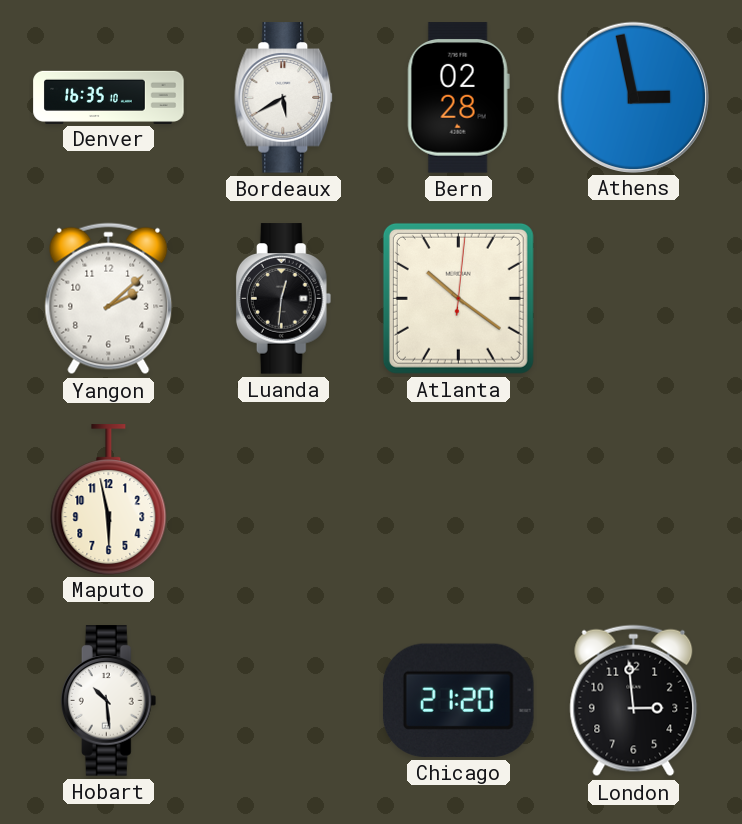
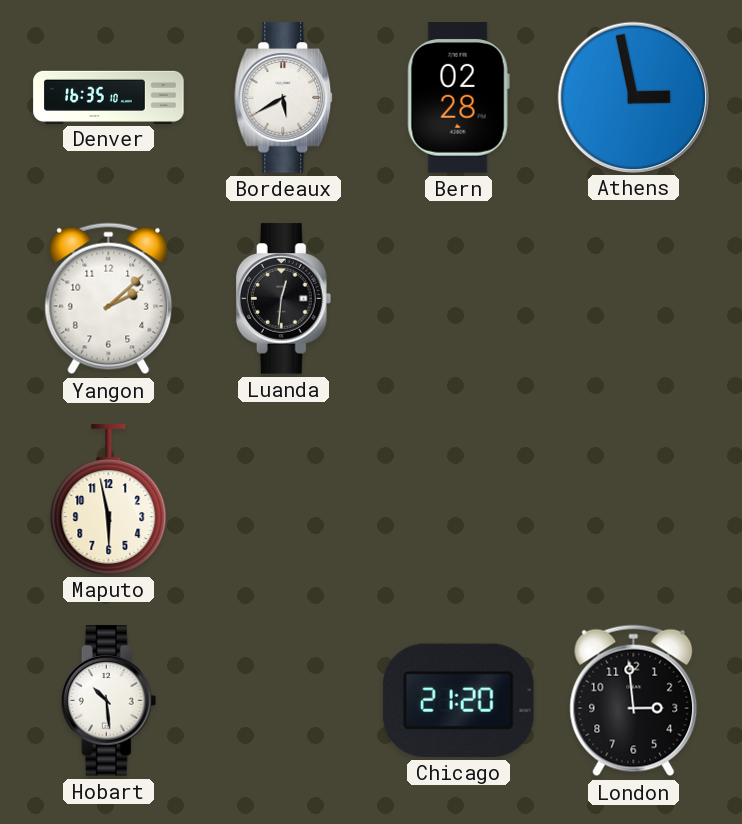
Atlanta: 10:21 -> none
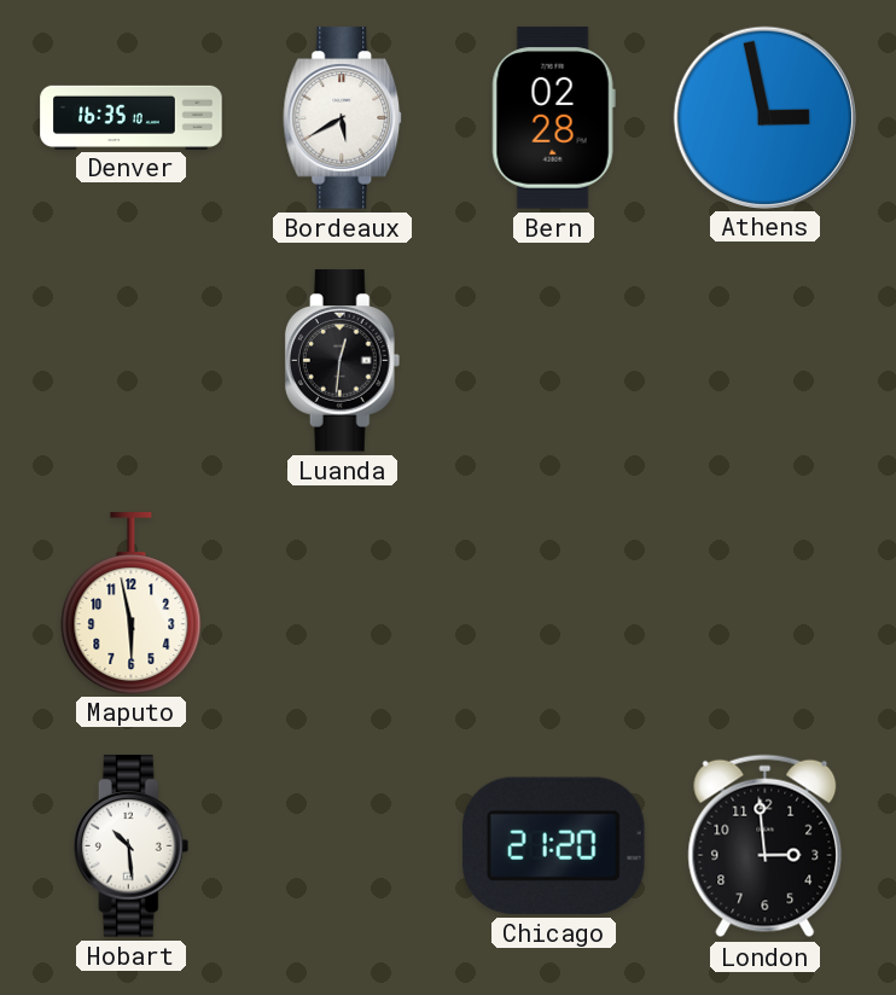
Yangon: 2:08 -> none
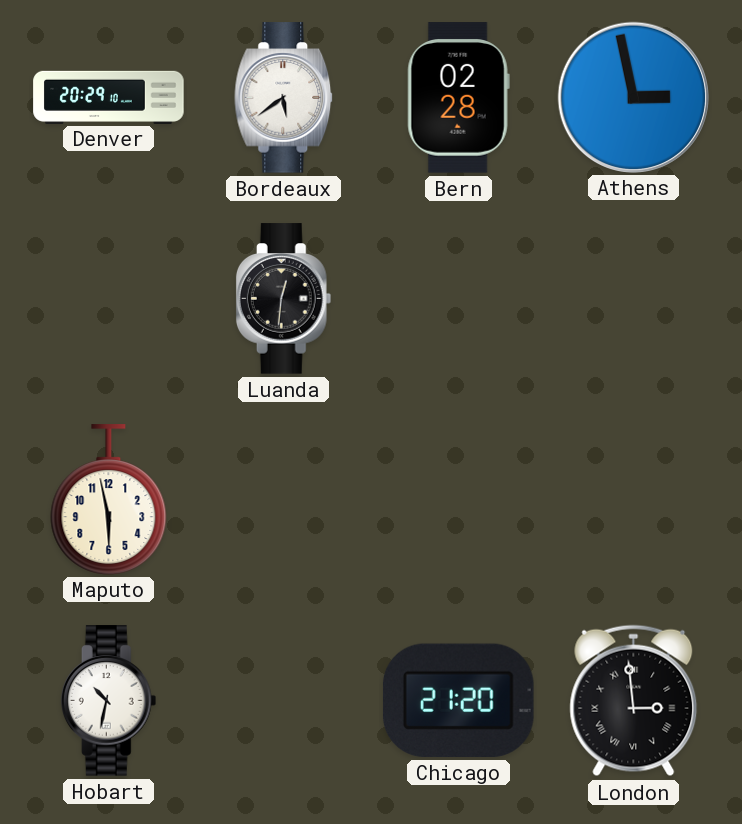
Denver: 16:35 -> 20:29
Bordeaux: 5:40 -> 5:39
Hobart: 10:29 -> 10:32
London numerals: Arabic -> Roman
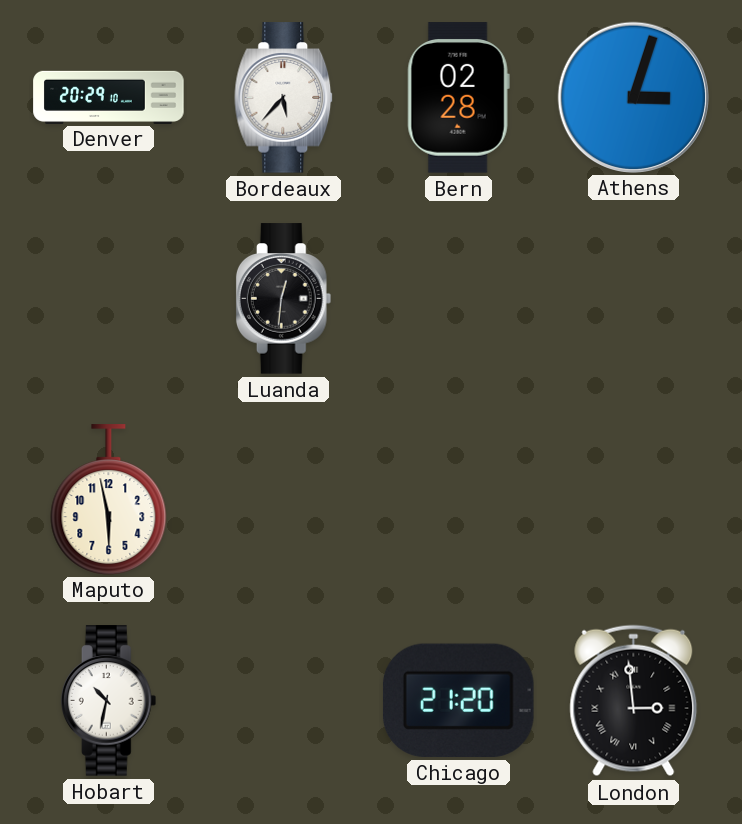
Bordeaux: 5:39 -> 5:37
Athens: 2:58 -> 3:03
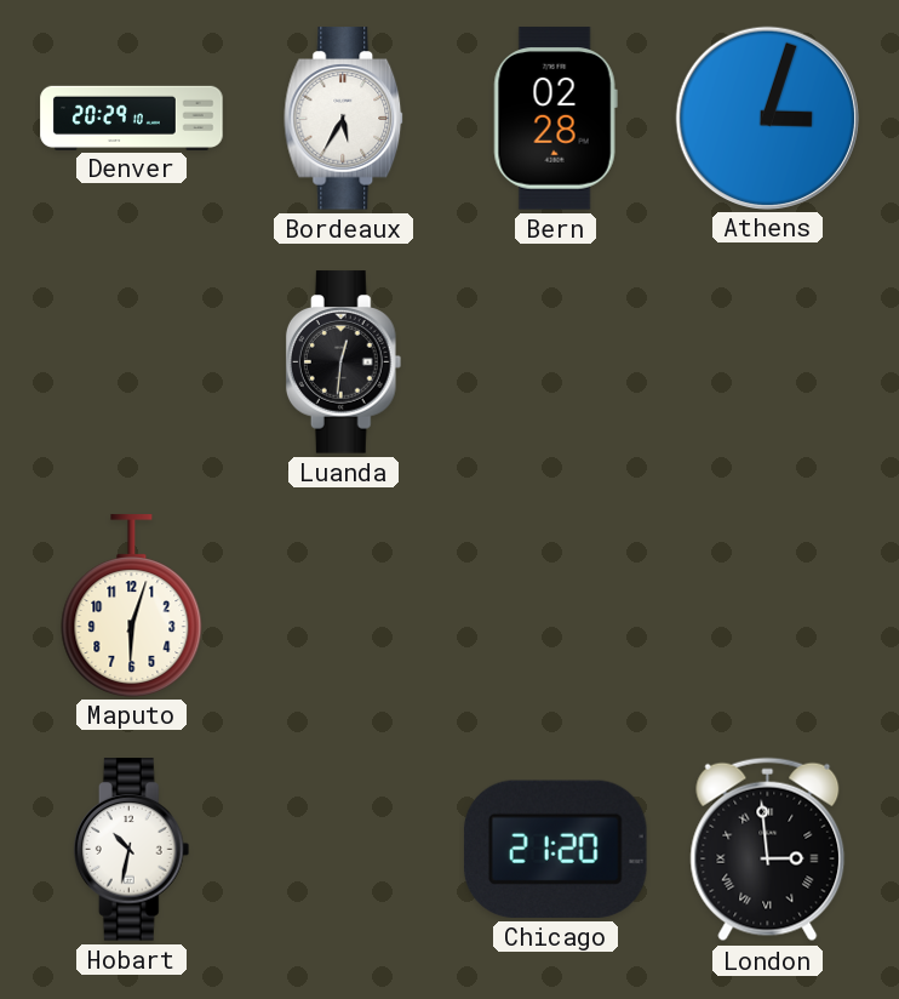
Bordeaux: 5:37 -> 5:35
Maputo: 5:58 -> 6:03
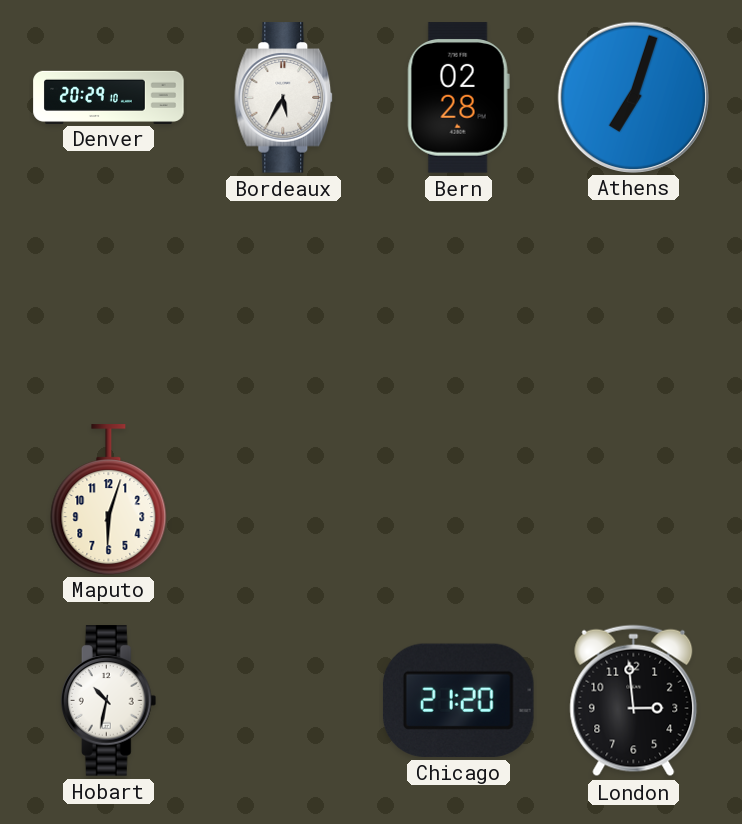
Athens: 3:03 -> 7:03
Luanda: 12:31 -> none
London numerals: Roman -> Arabic
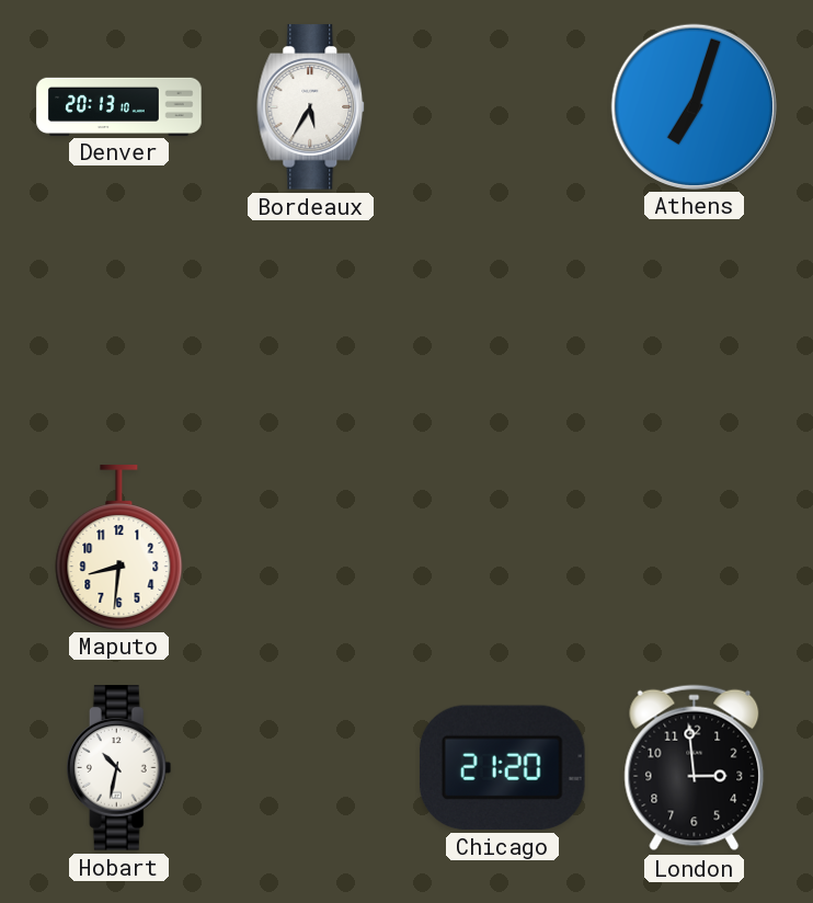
Denver: 20:29 -> 20:13
Bern: 02:28 -> none
Maputo: 6:03 -> 8:31
